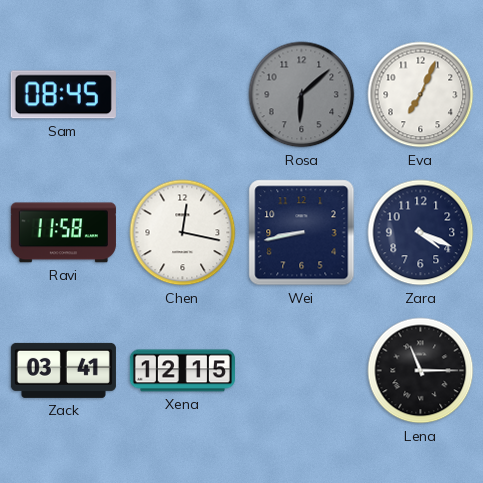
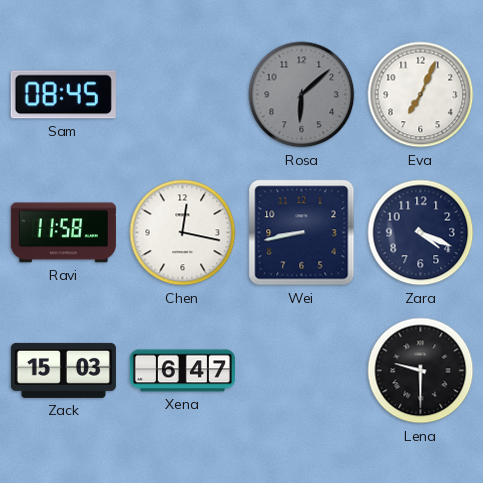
Zack: 03:41 -> 15:03
Xena: 12:15 -> 6:47
Lena: 11:15 -> 9:30
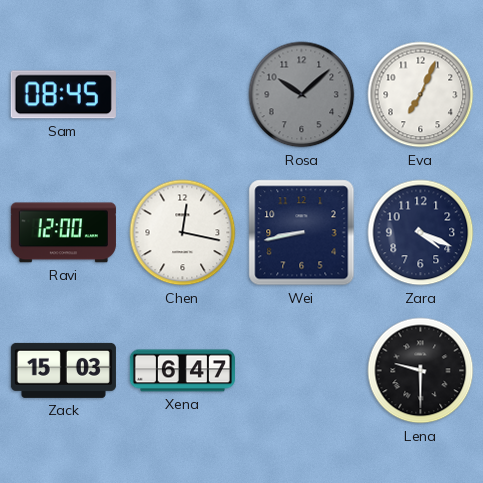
Rosa: 6:08 -> 10:08
Ravi: 11:58 -> 12:00
